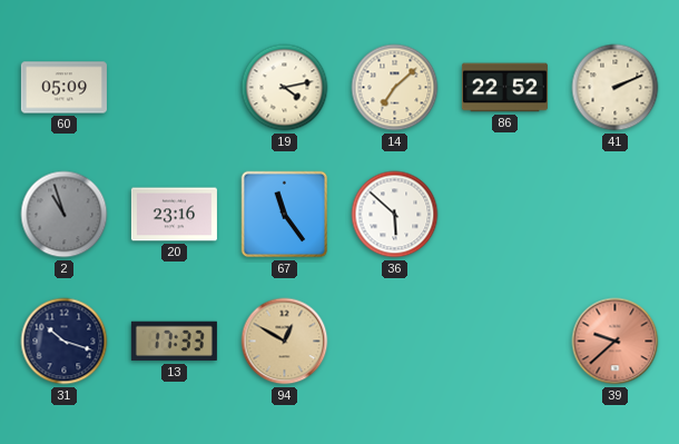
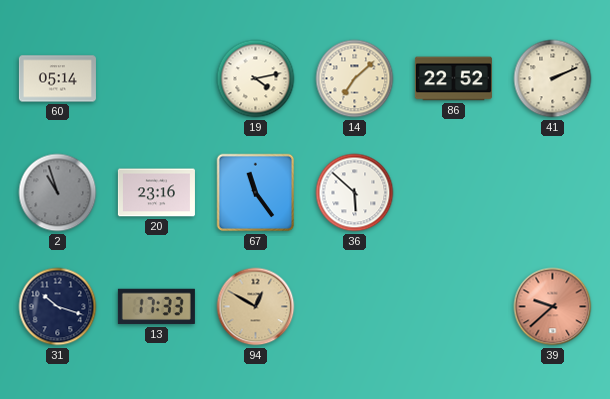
60: 05:09 -> 05:14
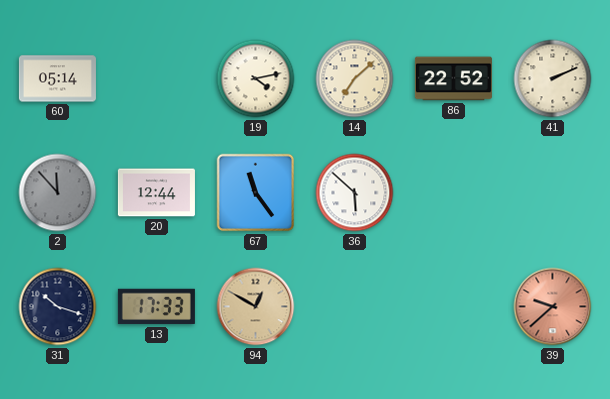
2: 10:57 -> 11:53
20: 23:16 -> 12:44
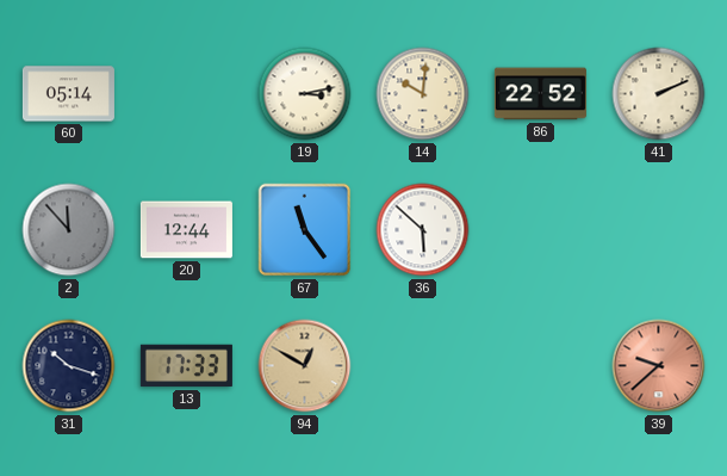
19: 4:13 -> 3:13
14: 7:08 -> 10:01
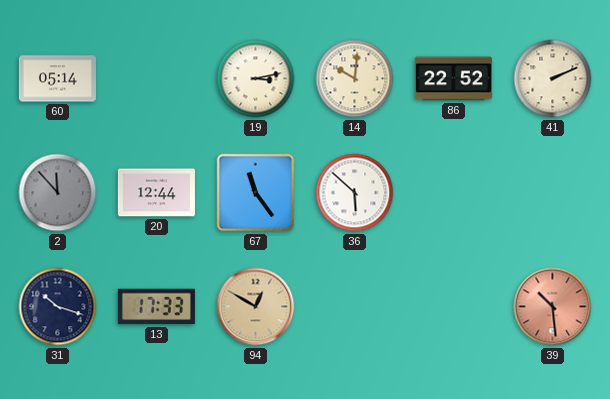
39: 9:38 -> 10:29
